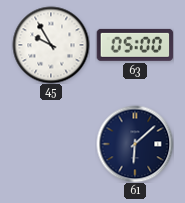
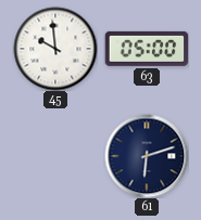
45: 9:55 -> 9:59
61: 6:08 -> 6:12
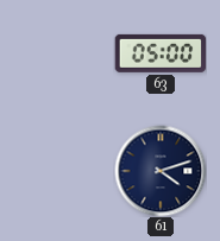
45: 9:59 -> none
61: 6:12 -> 4:12
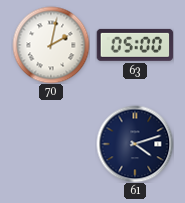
70: none -> 2:02
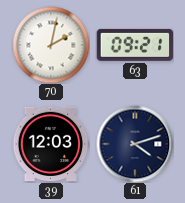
63: 05:00 -> 09:21
39: none -> 12:03
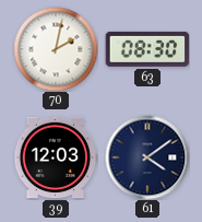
63: 09:21 -> 08:30
61: 4:12 -> 4:09
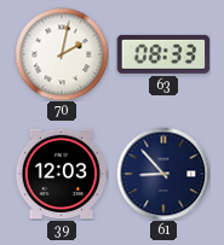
63: 08:30 -> 08:33
61: 4:09 -> 8:53
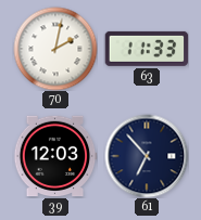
63: 08:33 -> 11:33
61: 8:53 -> 6:53
